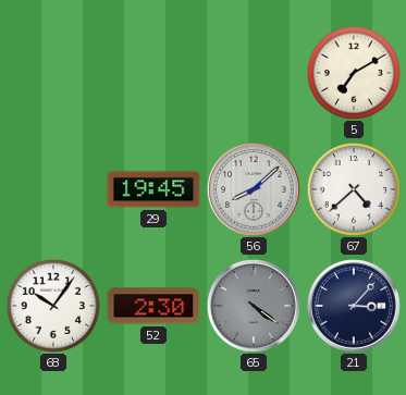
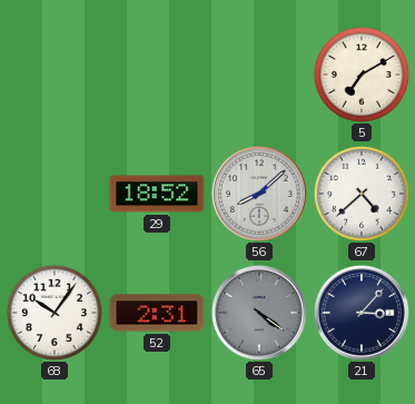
29: 19:45 -> 18:52
52: 2:30 -> 2:31
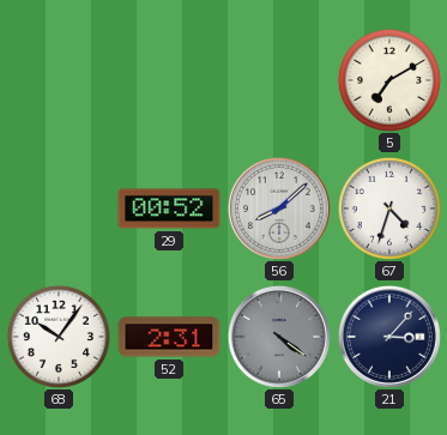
29: 18:52 -> 00:52
67: 4:38 -> 4:33
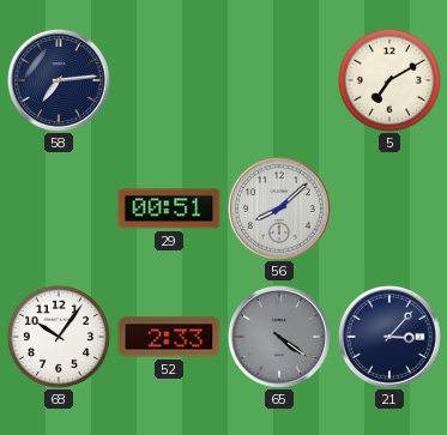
58: none -> 7:14
29: 00:52 -> 00:51
67: 4:33 -> none
52: 2:31 -> 2:33
